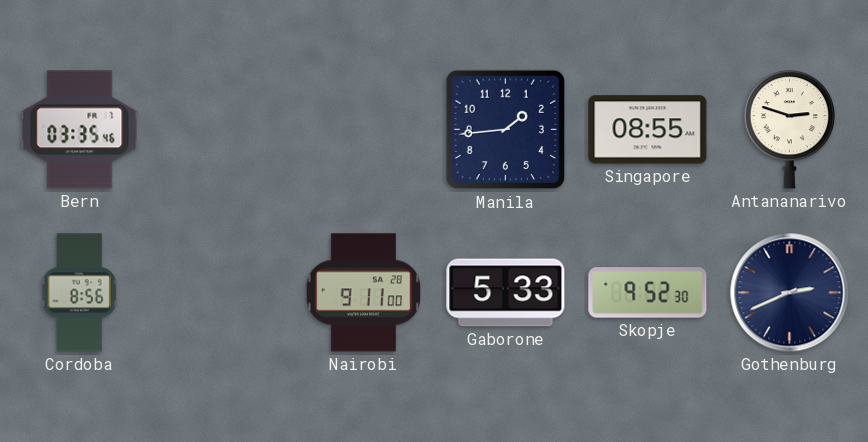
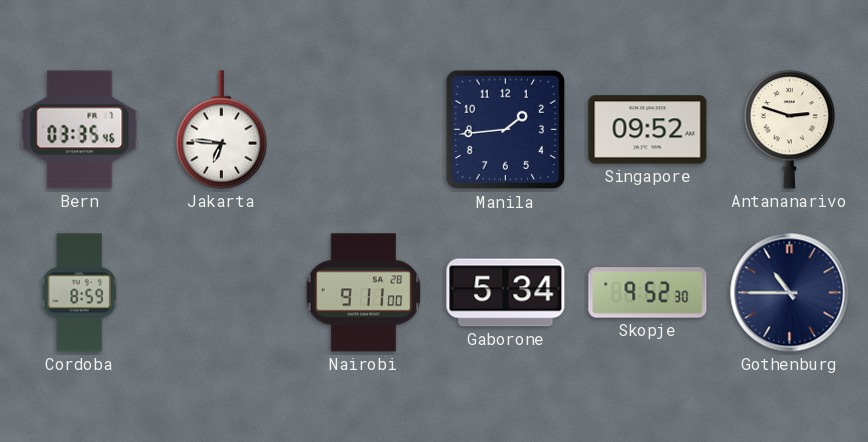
Jakarta: none -> 6:46
Singapore: 08:55 -> 09:52
Cordoba: 8:56 -> 8:59
Gaborone: 5:33 -> 5:34
Gothenburg: 2:41 -> 10:45
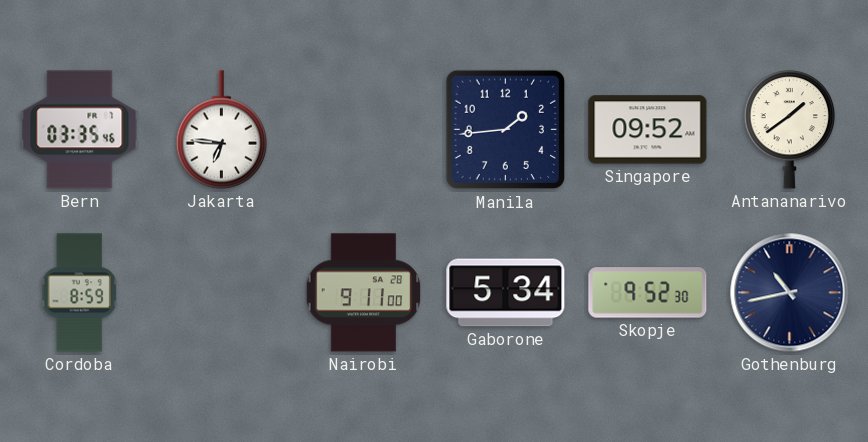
Antananarivo: 2:48 -> 1:39
Gothenburg: 10:45 -> 10:43
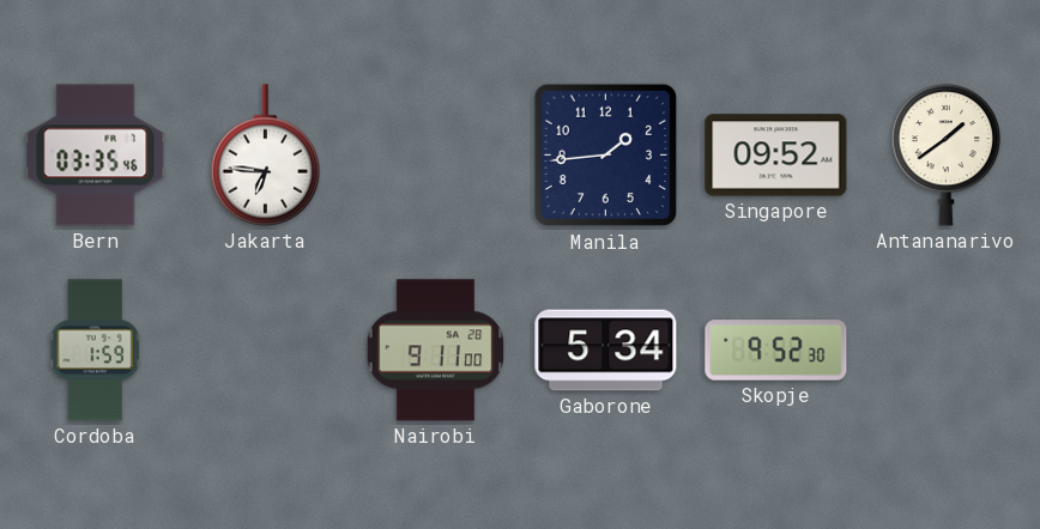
Cordoba: 8:59 -> 1:59
Gothenburg: 10:43 -> none
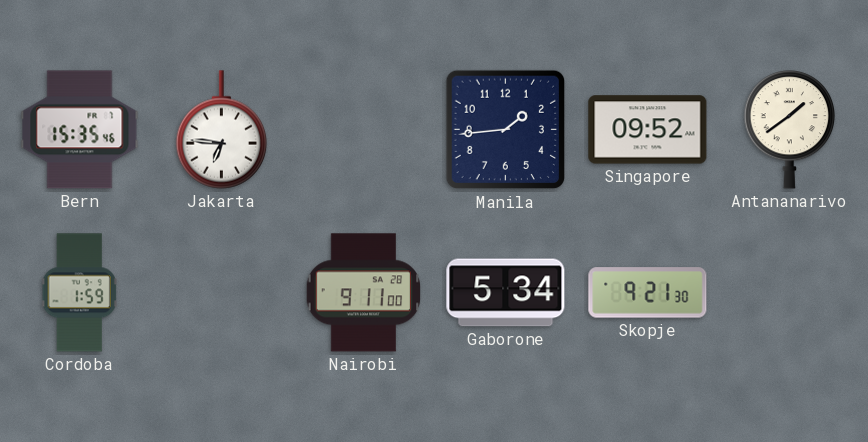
Bern: 03:35 -> 15:35
Skopje: 9:52 -> 9:21
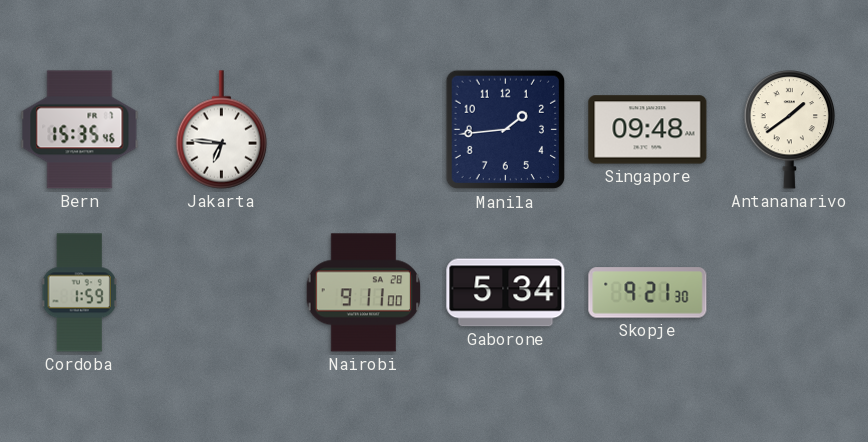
Singapore: 09:52 -> 09:48
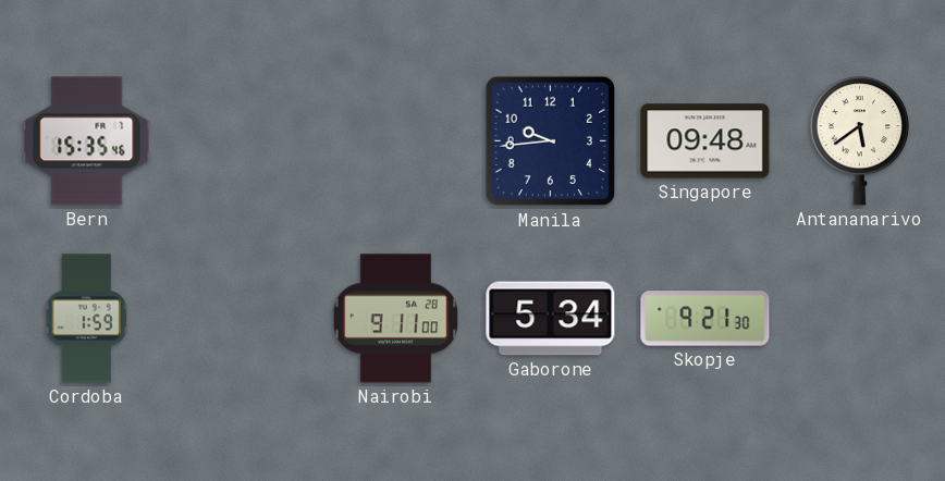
Jakarta: 6:46 -> none
Manila: 1:44 -> 9:44
Antananarivo: 1:39 -> 5:39
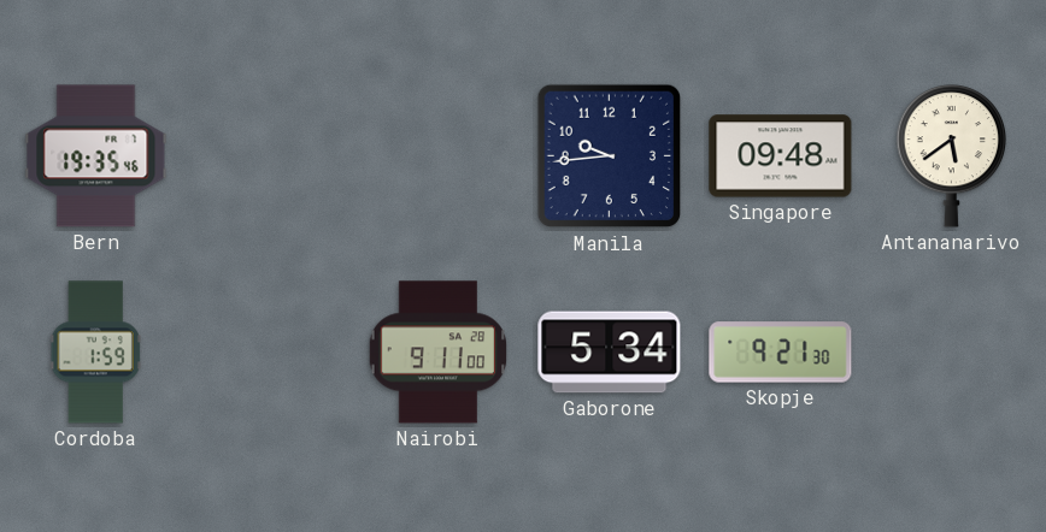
Bern: 15:35 -> 19:35
